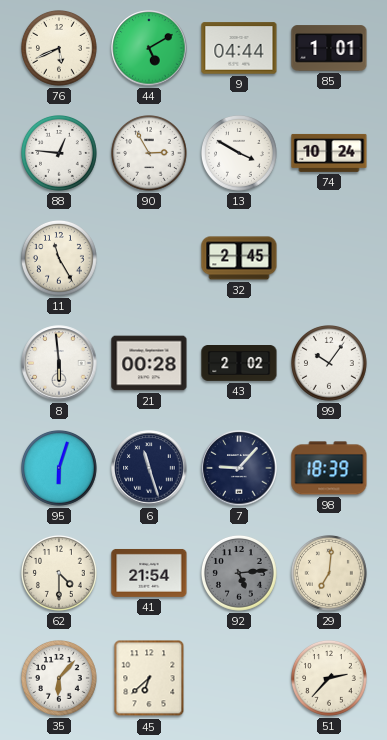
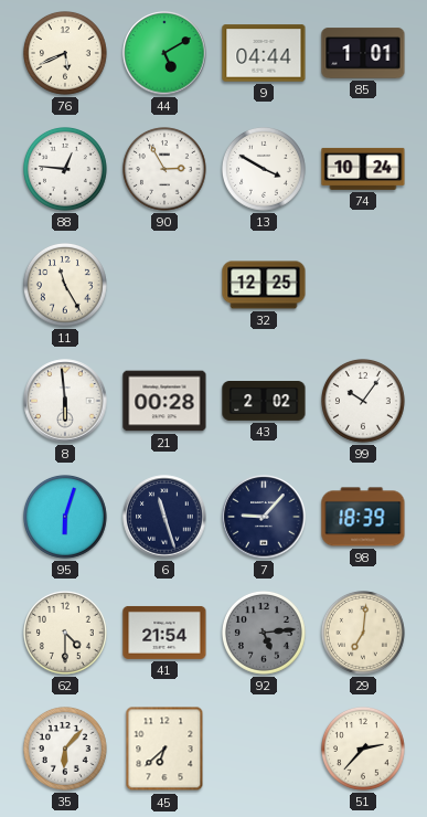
32: 2:45 -> 12:25
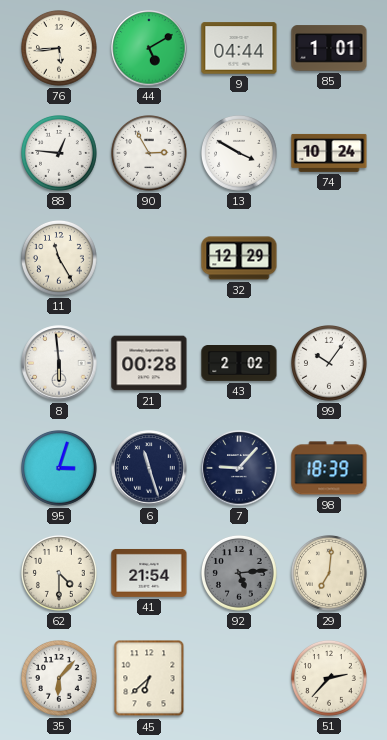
76: 5:41 -> 5:44
32: 12:25 -> 12:29
95: 6:03 -> 3:03
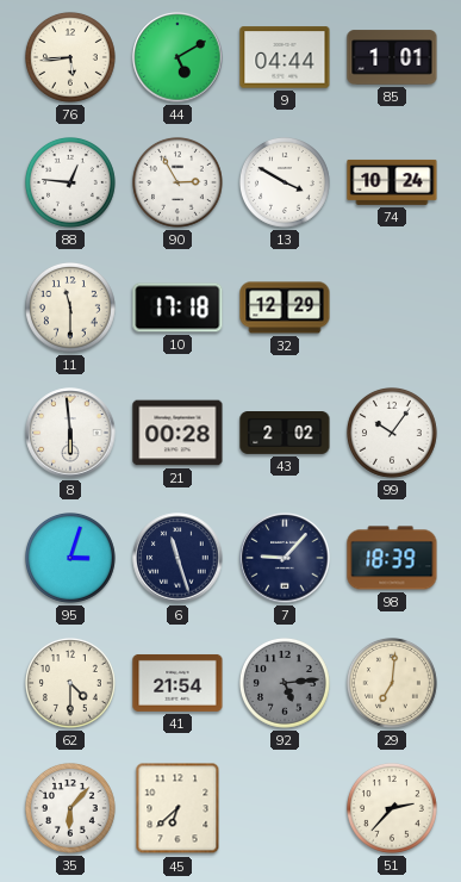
11: 11:25 -> 11:30
10: none -> 17:18
